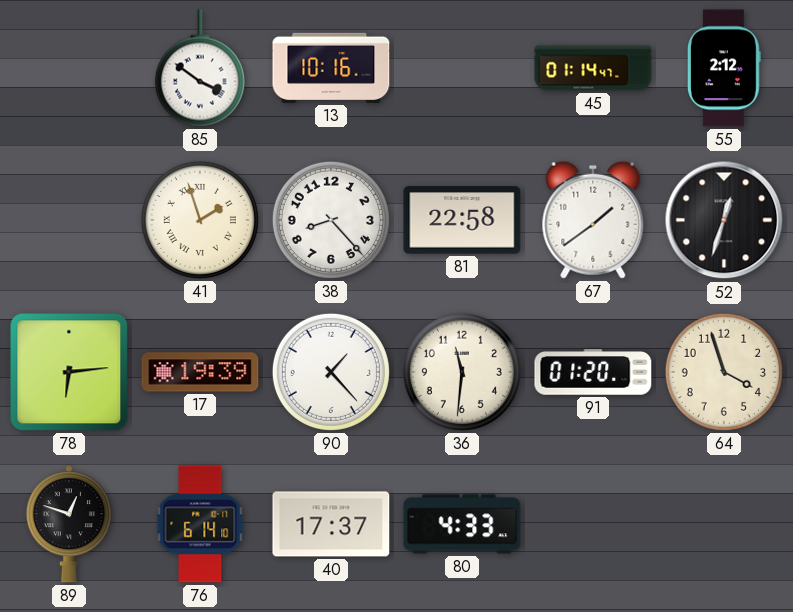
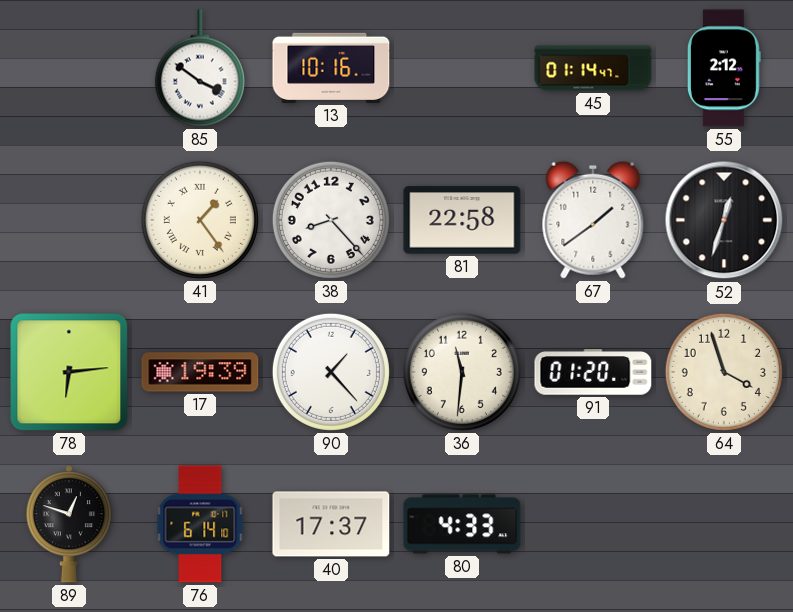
41: 1:57 -> 1:24
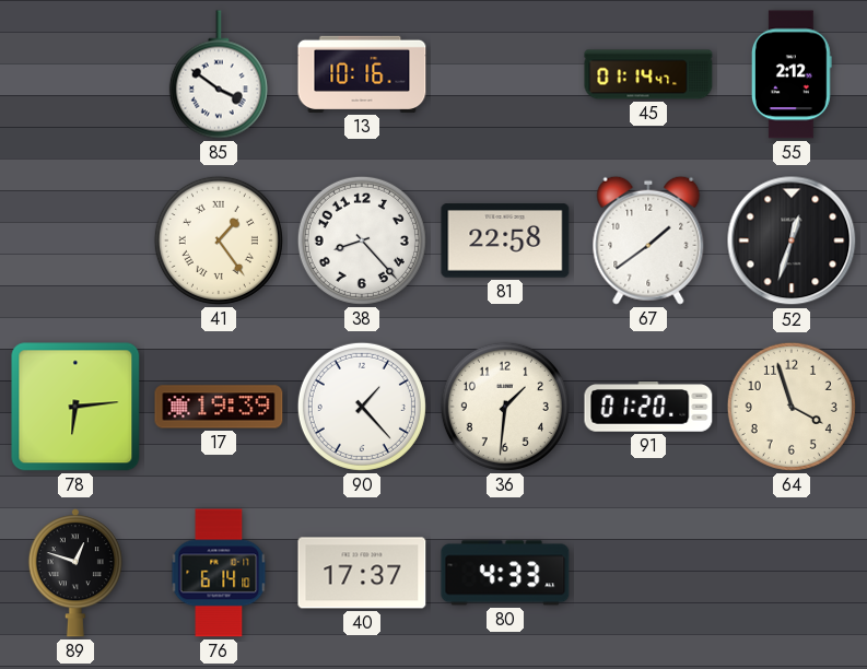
36: 11:31 -> 1:31
